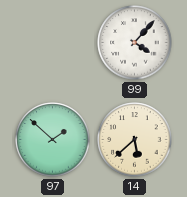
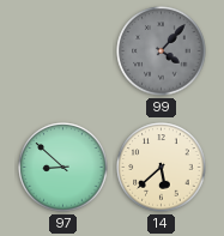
99 dial: white -> grey
97: 1:52 -> 8:52
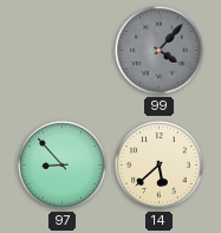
97: 8:52 -> 8:53
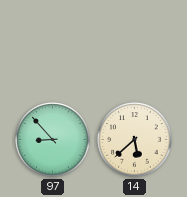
99: 4:07 -> none
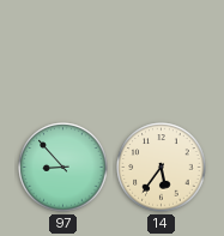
14: 5:38 -> 5:36
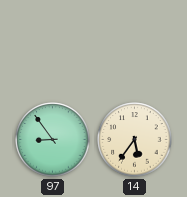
97: 8:53 -> 8:54
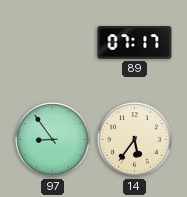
89: none -> 07:17
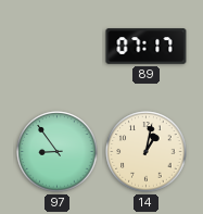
14: 5:36 -> 1:02
